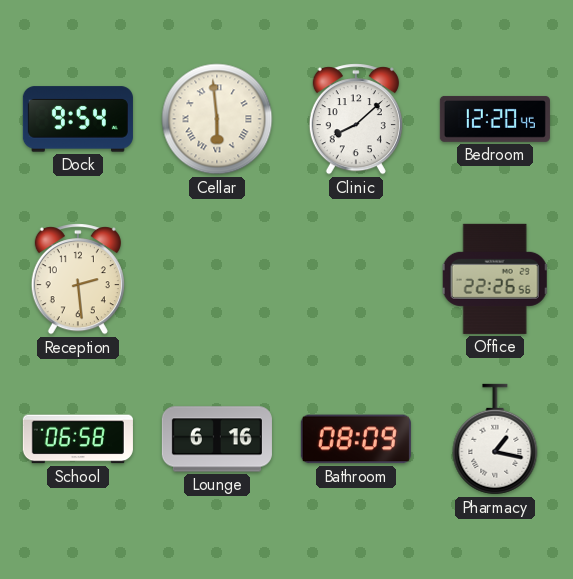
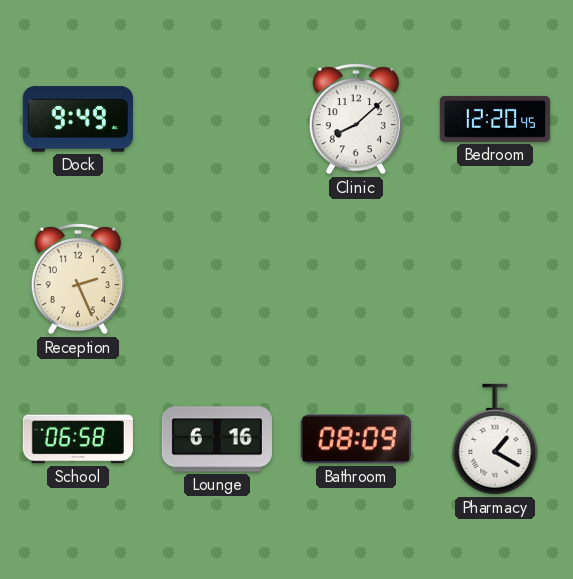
Dock: 9:54 -> 9:49
Cellar: 5:59 -> none
Reception: 2:29 -> 2:26
Office: 22:26 -> none
Pharmacy: 1:17 -> 1:20
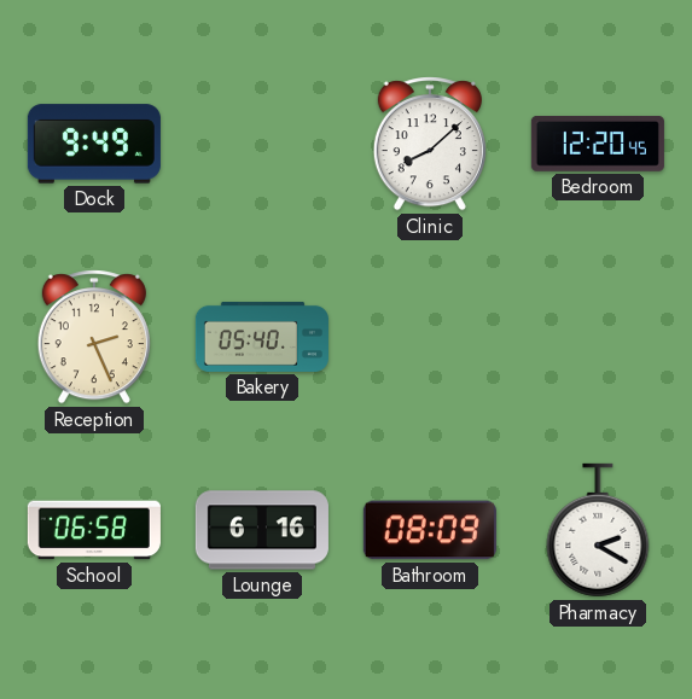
Bakery: none -> 05:40
Pharmacy: 1:20 -> 2:20
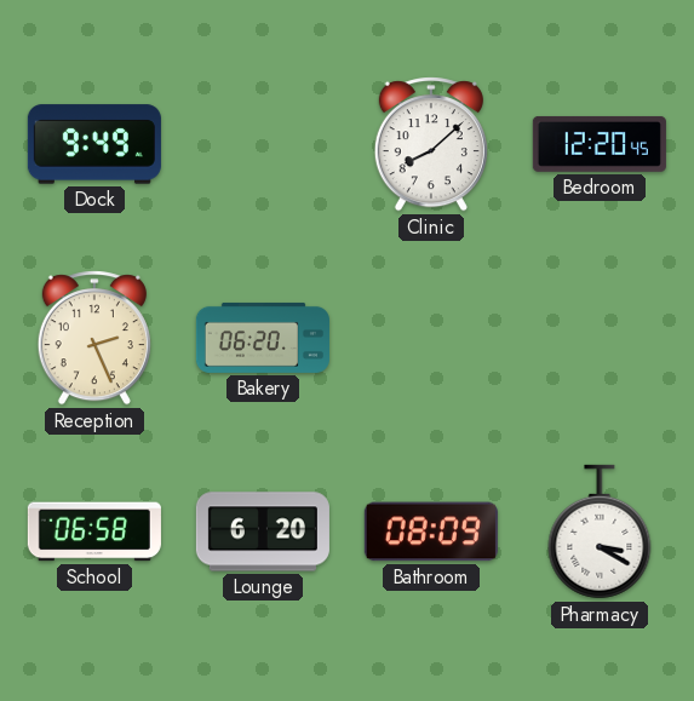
Bakery: 05:40 -> 06:20
Lounge: 6:16 -> 6:20
Pharmacy: 2:20 -> 3:20
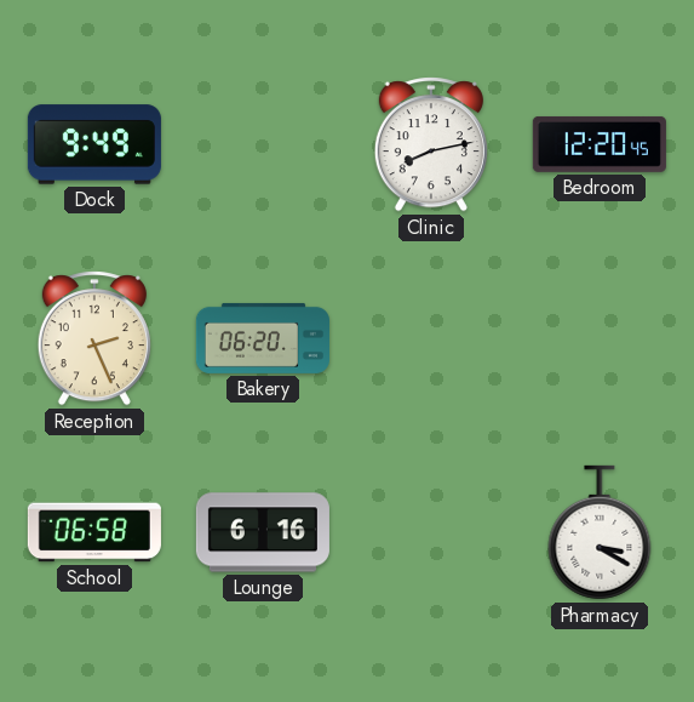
Clinic: 8:08 -> 8:13
Lounge: 6:20 -> 6:16
Bathroom: 08:09 -> none
